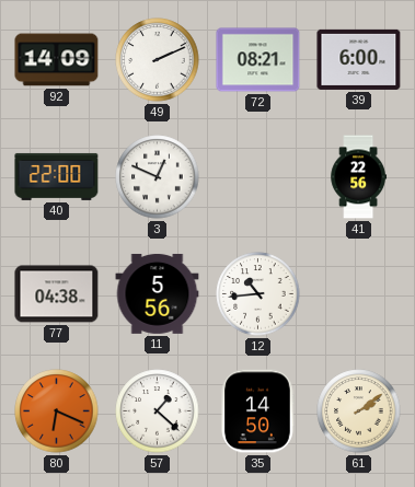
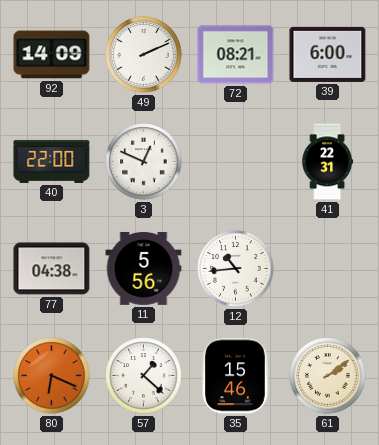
41: 22:56 -> 22:31
35: 14:50 -> 15:46
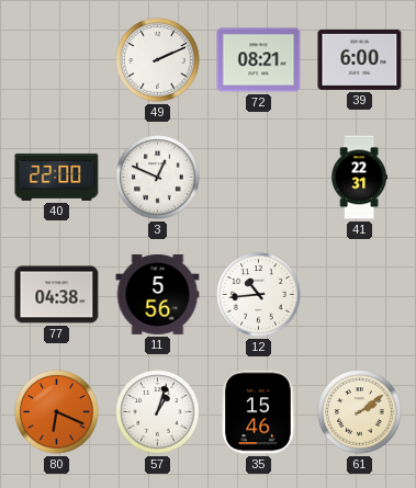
92: 14:09 -> none
57: 1:22 -> 1:03
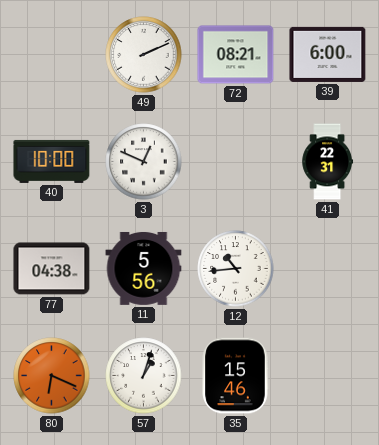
40: 22:00 -> 10:00
61: 2:09 -> none
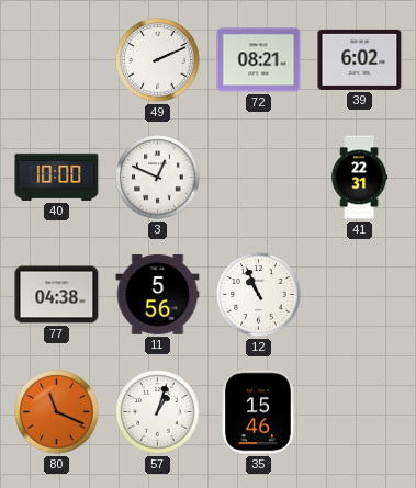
39: 6:00 -> 6:02
12: 10:44 -> 10:56
80: 6:19 -> 11:19
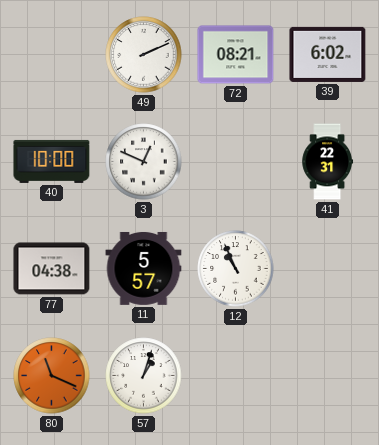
11: 5:56 -> 5:57
35: 15:46 -> none
